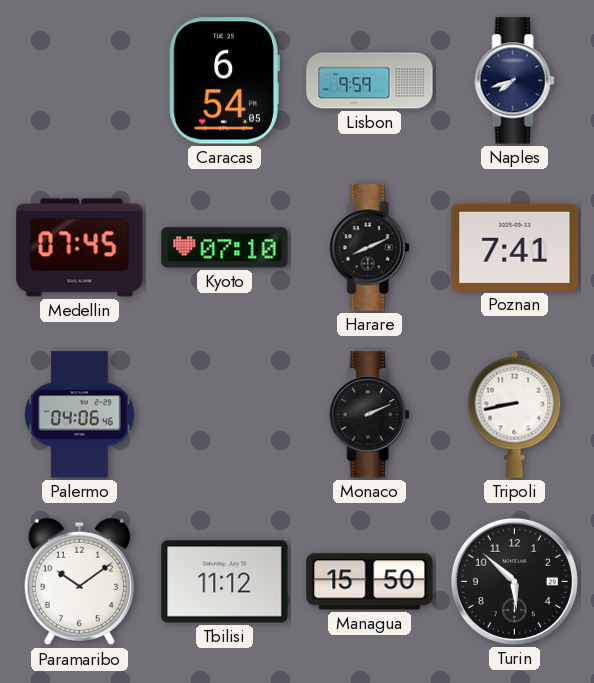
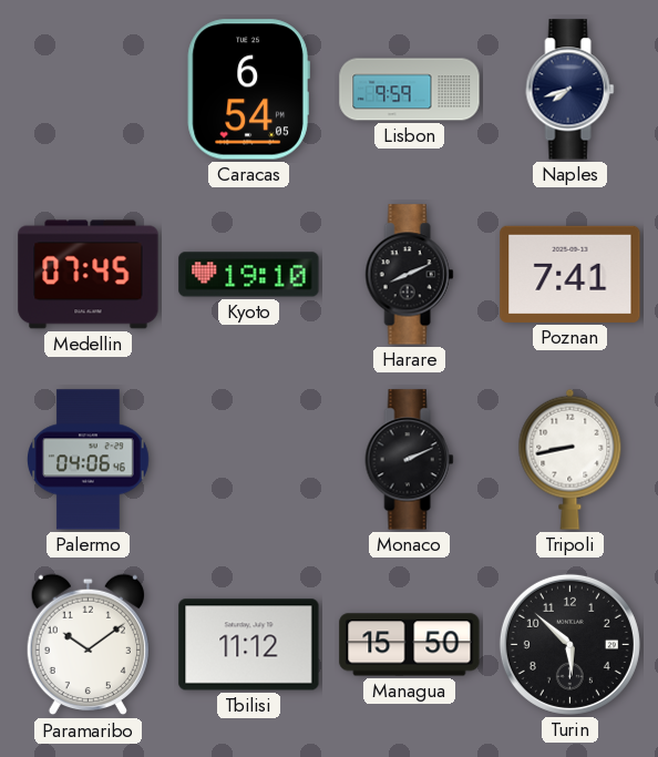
Kyoto: 07:10 -> 19:10
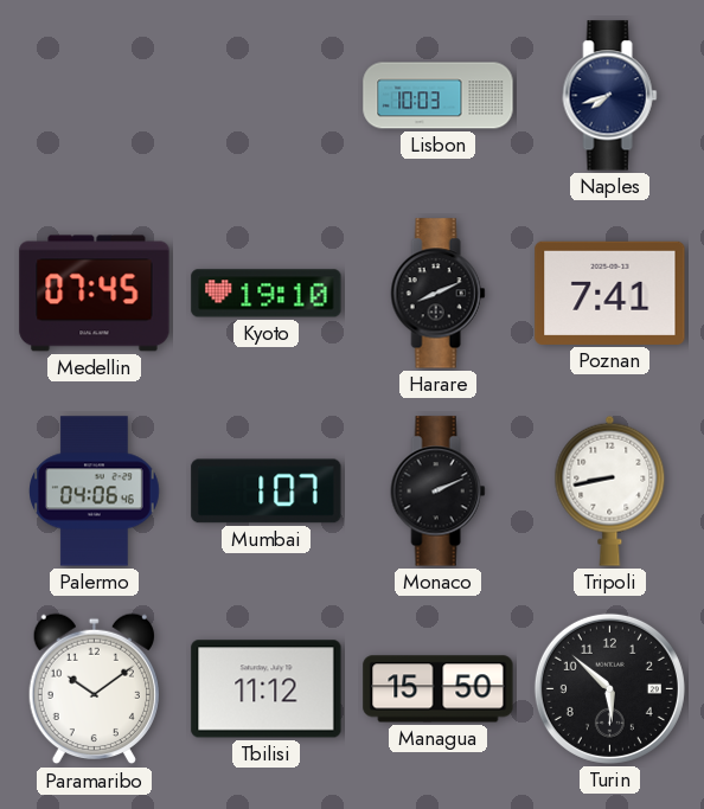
Caracas: 6:54 -> none
Lisbon: 9:59 -> 10:03
Mumbai: none -> 1:07
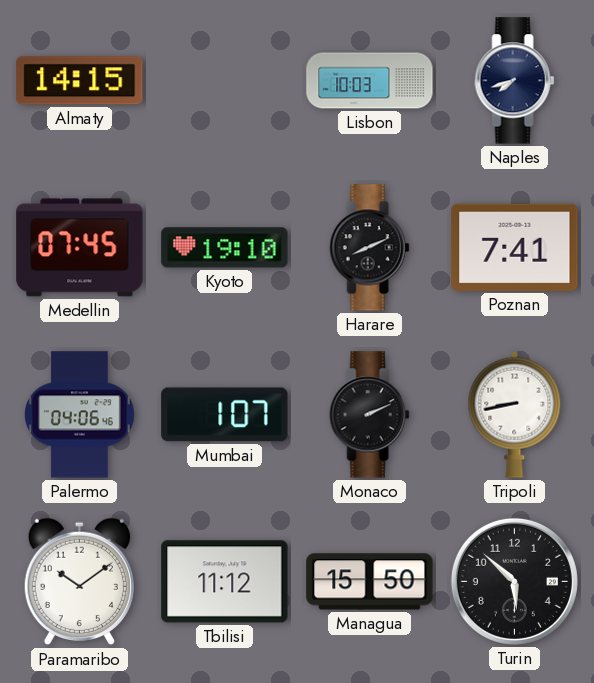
Almaty: none -> 14:15
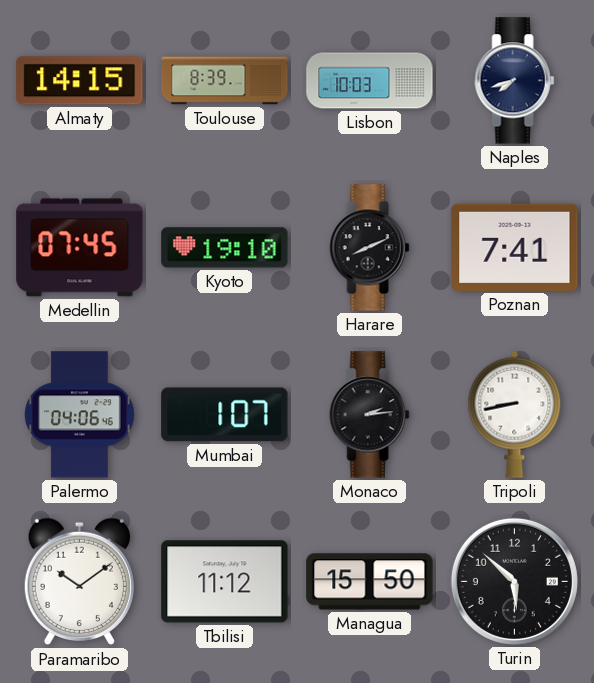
Toulouse: none -> 8:39
Monaco: 2:11 -> 2:14
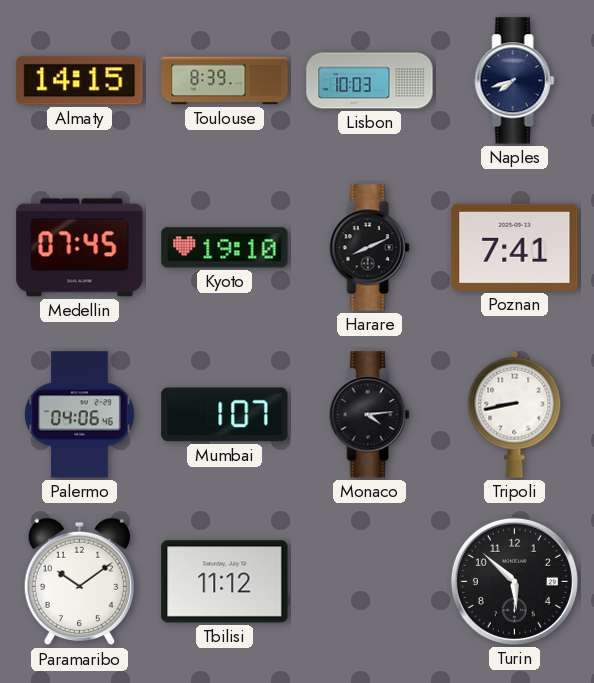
Monaco: 2:14 -> 4:14
Managua: 15:50 -> none
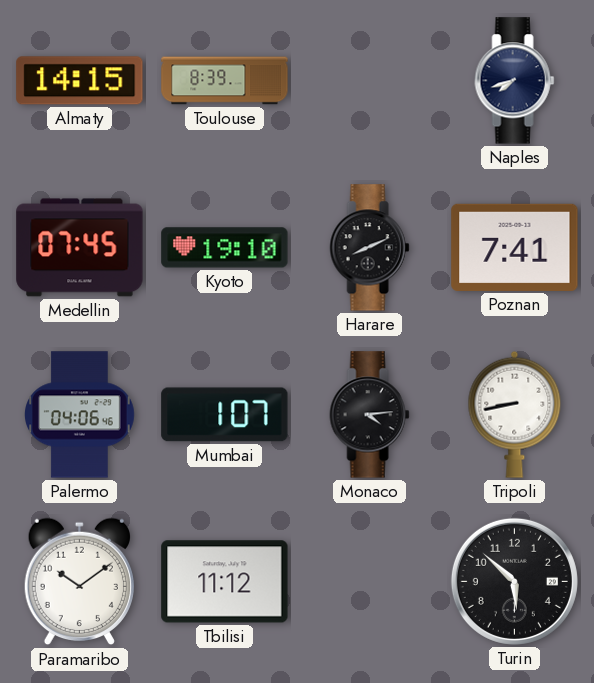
Lisbon: 10:03 -> none
